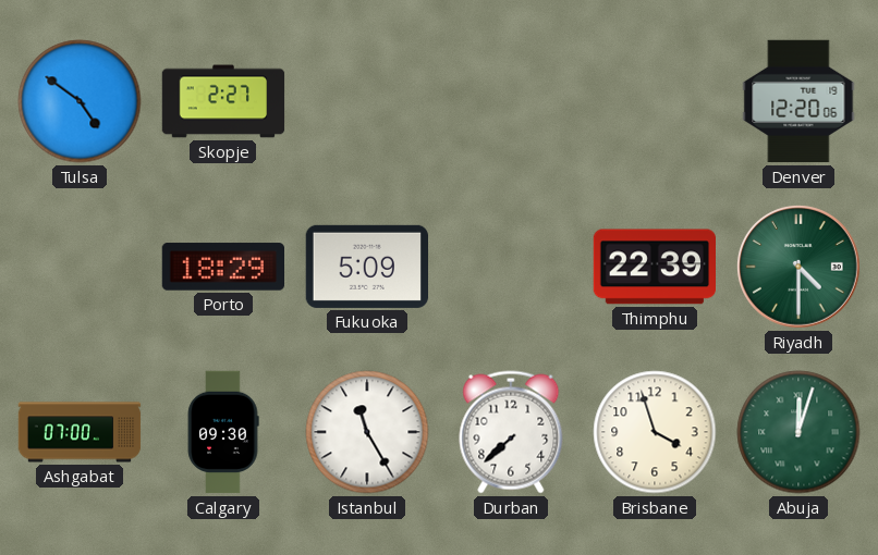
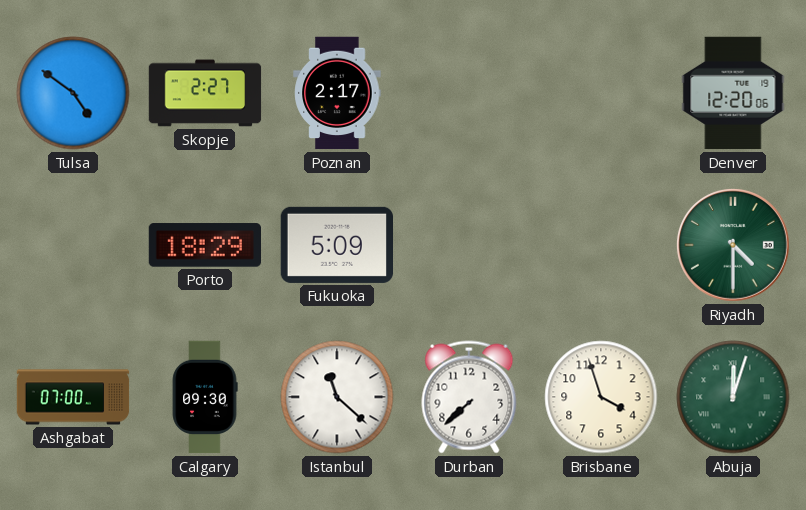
Poznan: none -> 2:17
Thimphu: 22:39 -> none
Istanbul: 11:25 -> 11:22
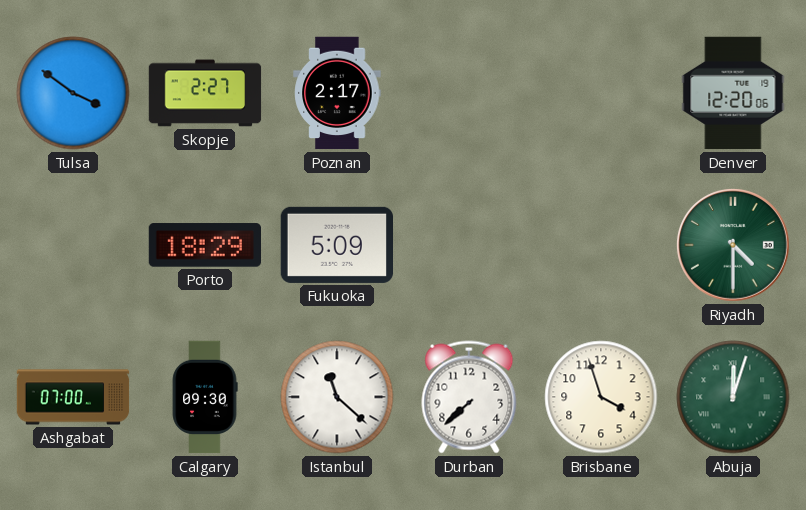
Tulsa: 4:51 -> 3:51
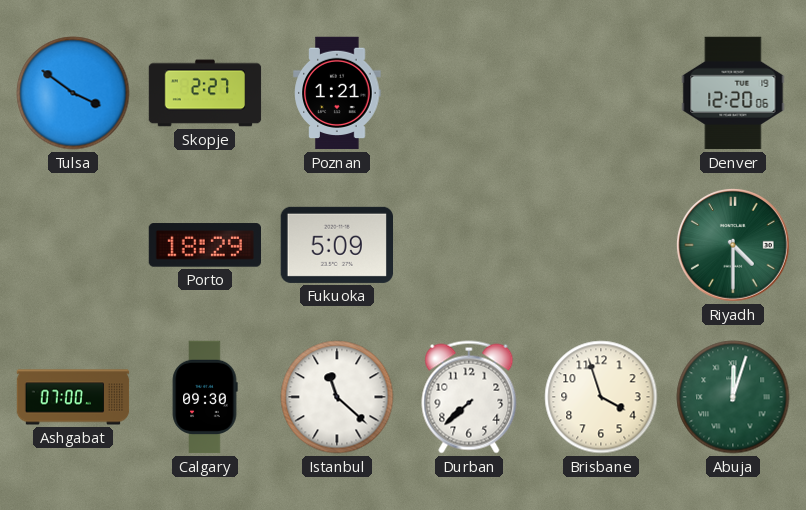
Poznan: 2:17 -> 1:21
